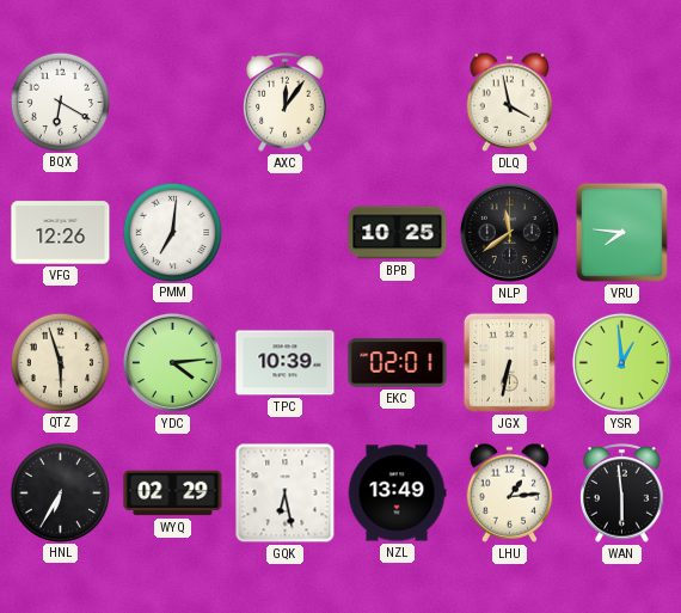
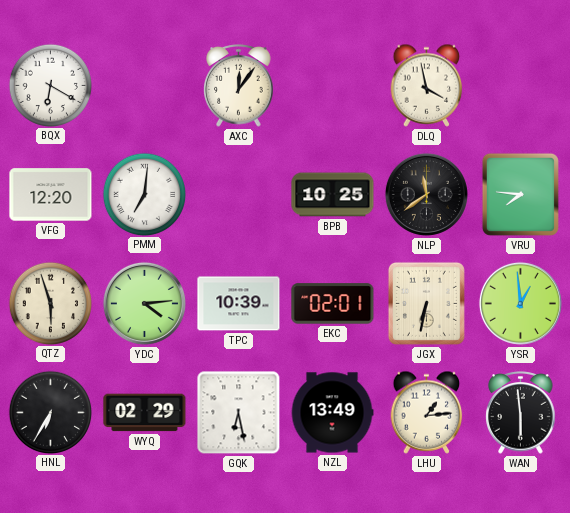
VFG: 12:26 -> 12:20
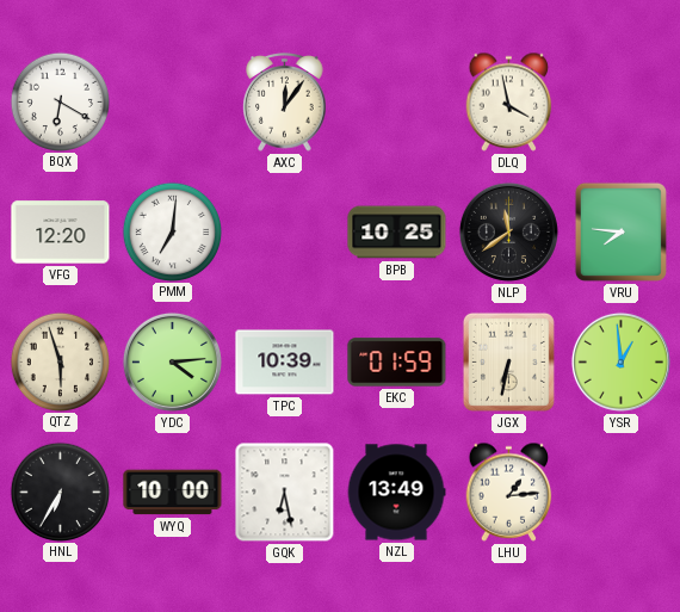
EKC: 02:01 -> 01:59
WYQ: 02:29 -> 10:00
WAN: 5:59 -> none
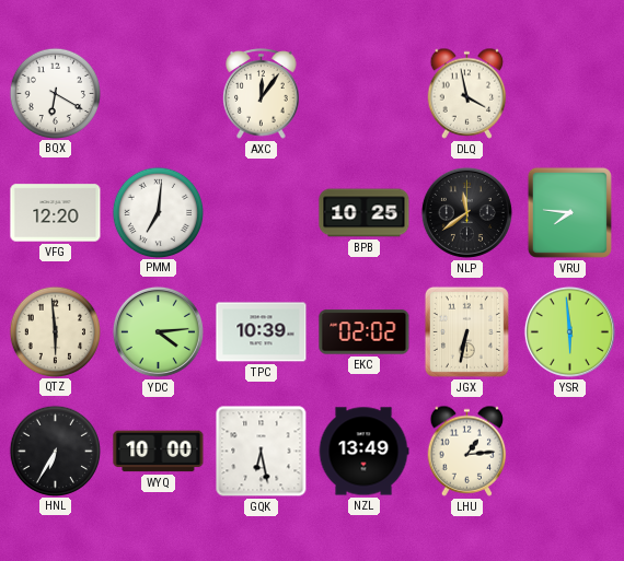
QTZ: 5:57 -> 5:59
EKC: 01:59 -> 02:02
YSR: 12:59 -> 5:59
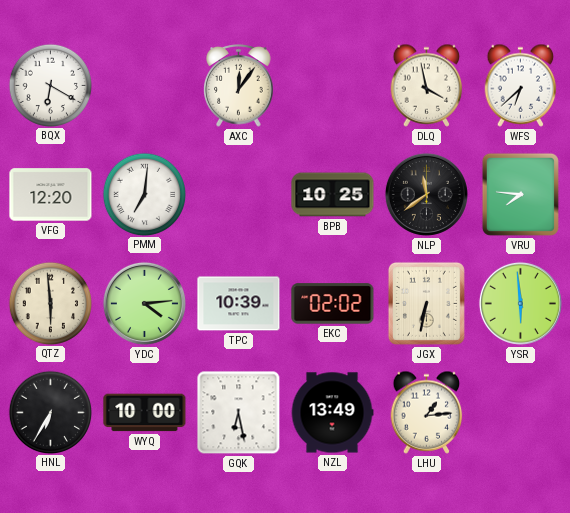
WFS: none -> 6:38
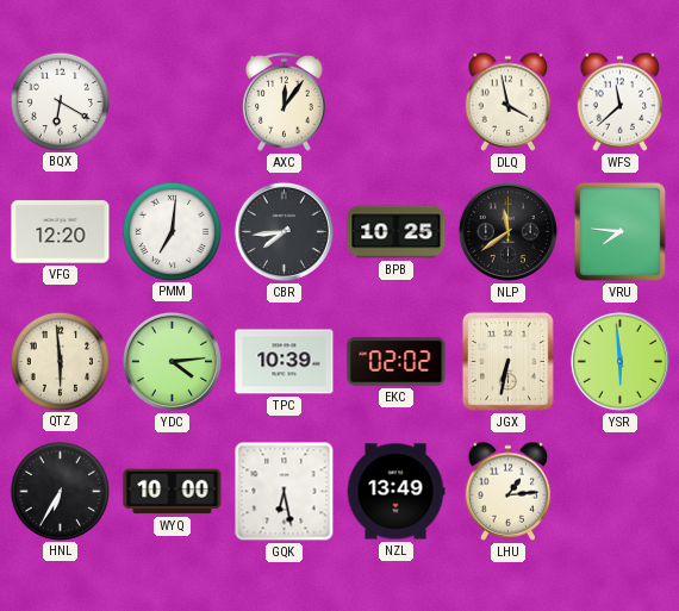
WFS: 6:38 -> 11:38
CBR: none -> 7:44
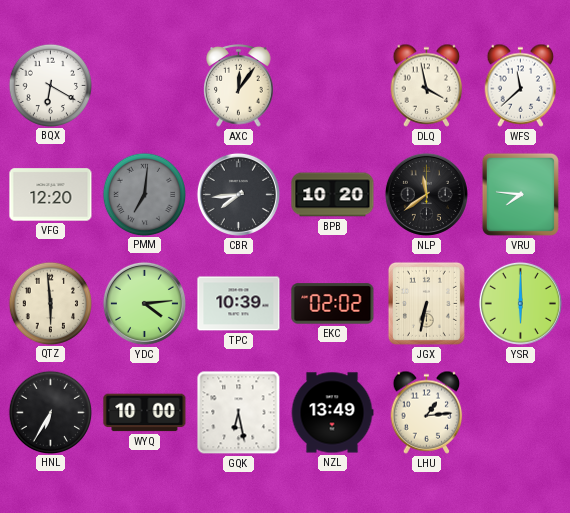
PMM dial: white -> grey
BPB: 10:25 -> 10:20
YSR: 5:59 -> 6:00
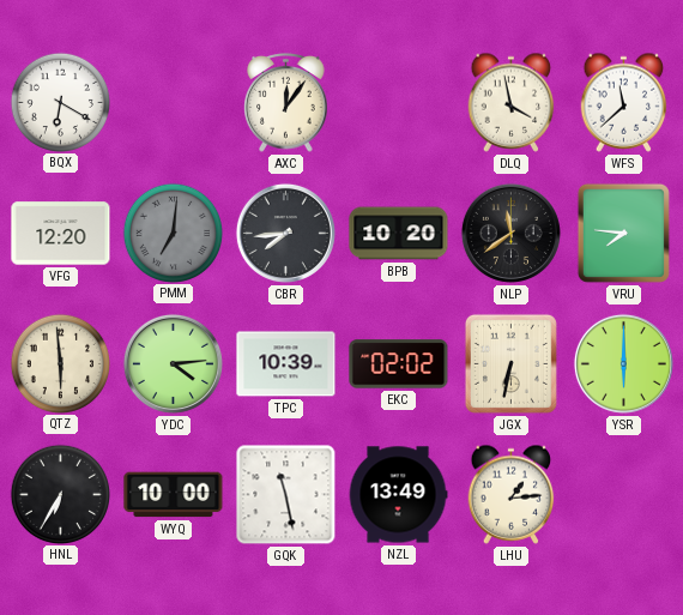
GQK: 6:28 -> 11:28
